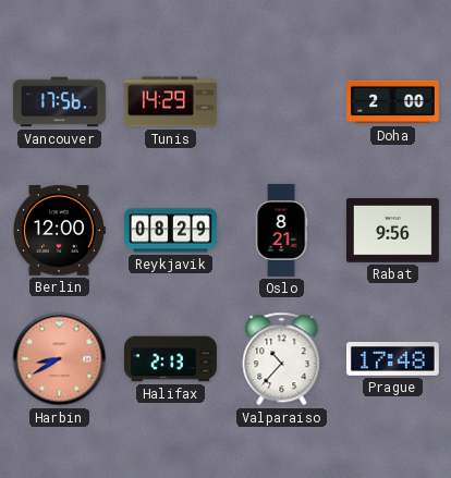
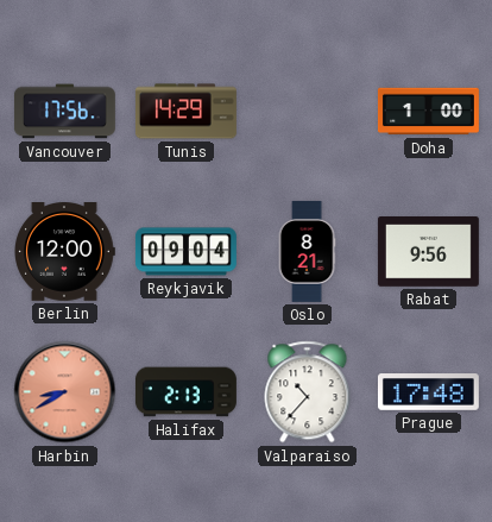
Doha: 2:00 -> 1:00
Reykjavik: 08:29 -> 09:04
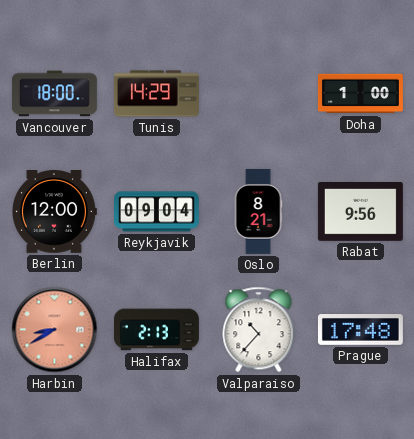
Vancouver: 17:56 -> 18:00
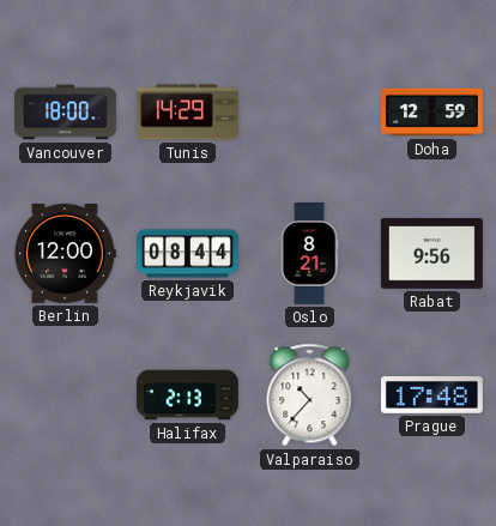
Doha: 1:00 -> 12:59
Reykjavik: 09:04 -> 08:44
Harbin: 8:40 -> none
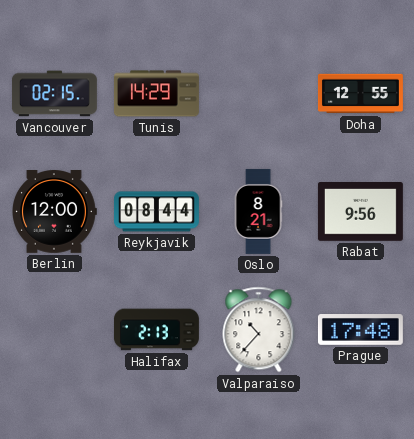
Vancouver: 18:00 -> 02:15
Doha: 12:59 -> 12:55
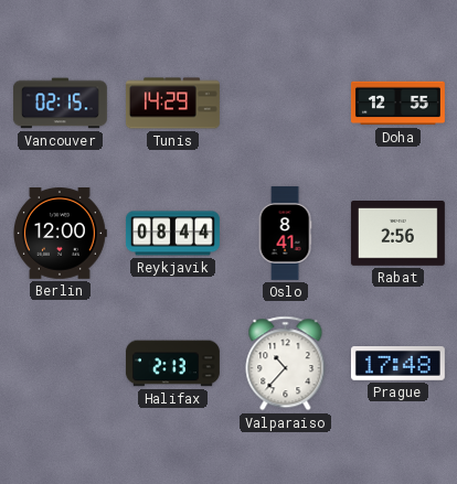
Oslo: 8:21 -> 8:41
Rabat: 9:56 -> 2:56
